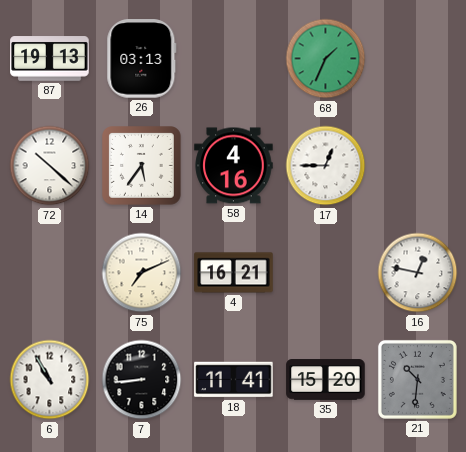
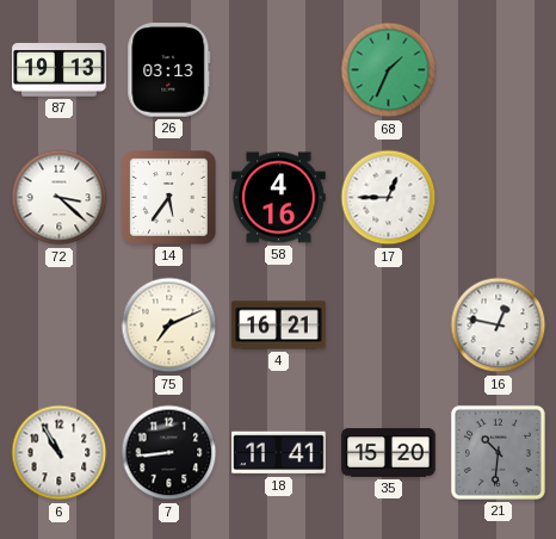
72: 10:22 -> 3:22
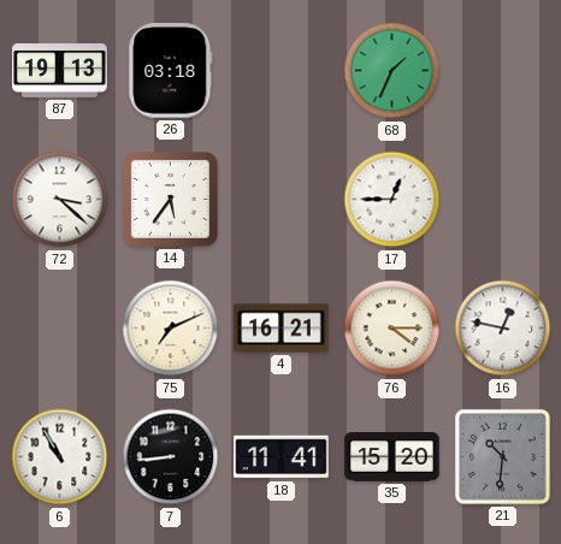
26: 03:13 -> 03:18
58: 4:16 -> none
76: none -> 4:15
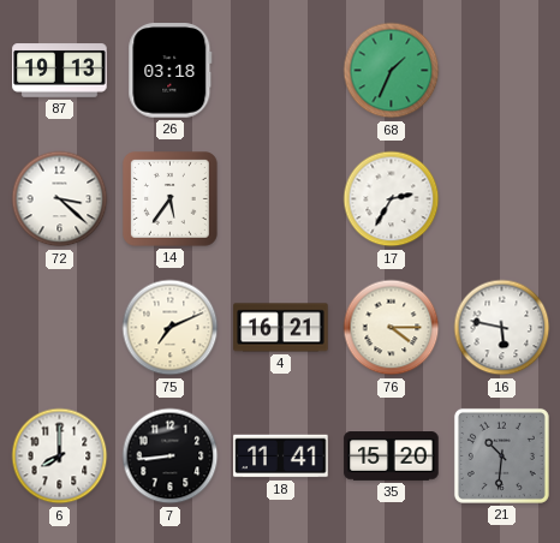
17: 12:45 -> 2:35
16: 12:47 -> 5:47
6: 10:55 -> 8:00
